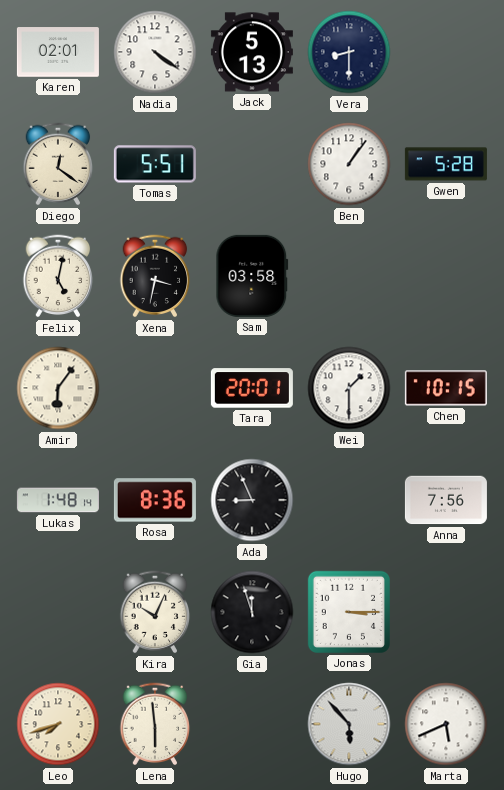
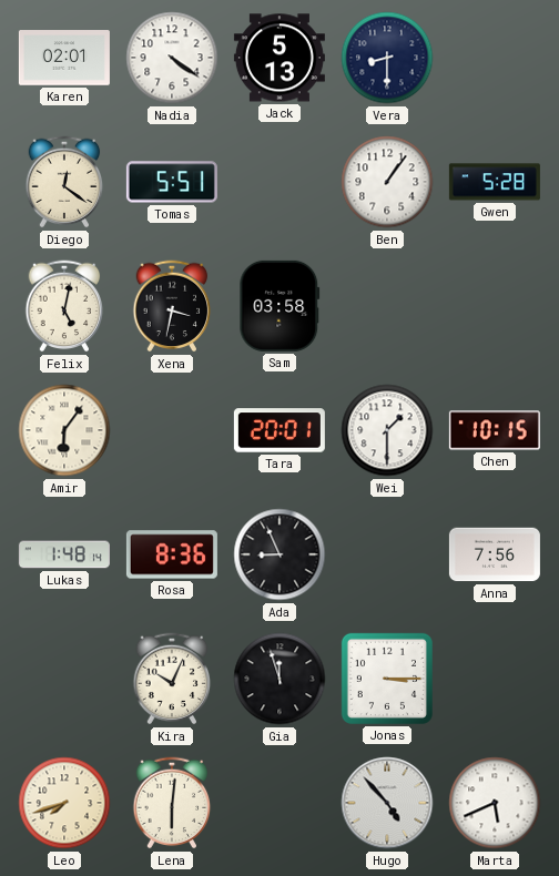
Lena: 5:59 -> 6:01
Hugo: 5:53 -> 4:53
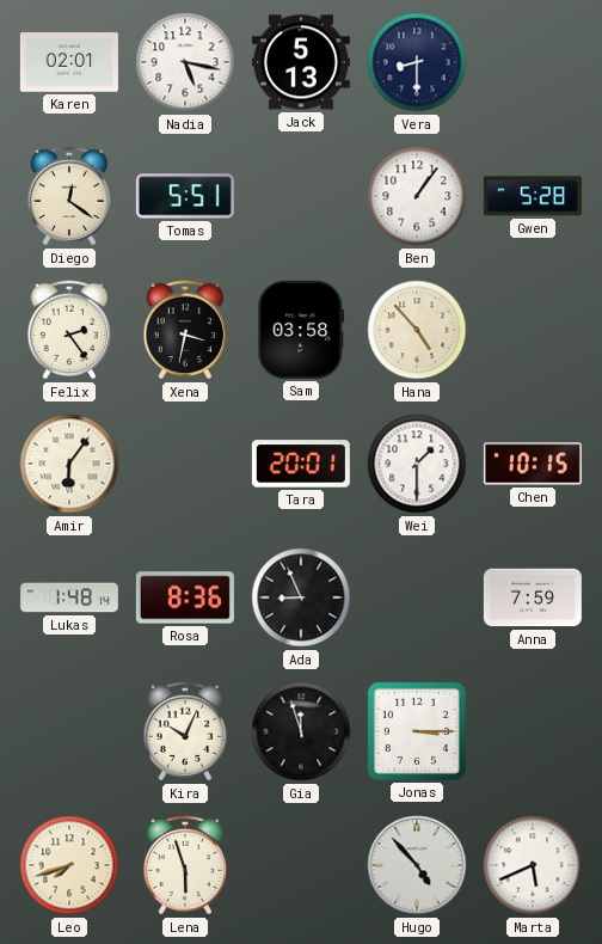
Nadia: 4:21 -> 5:17
Felix: 5:02 -> 2:24
Hana: none -> 4:53
Anna: 7:56 -> 7:59
Lena: 6:01 -> 5:57
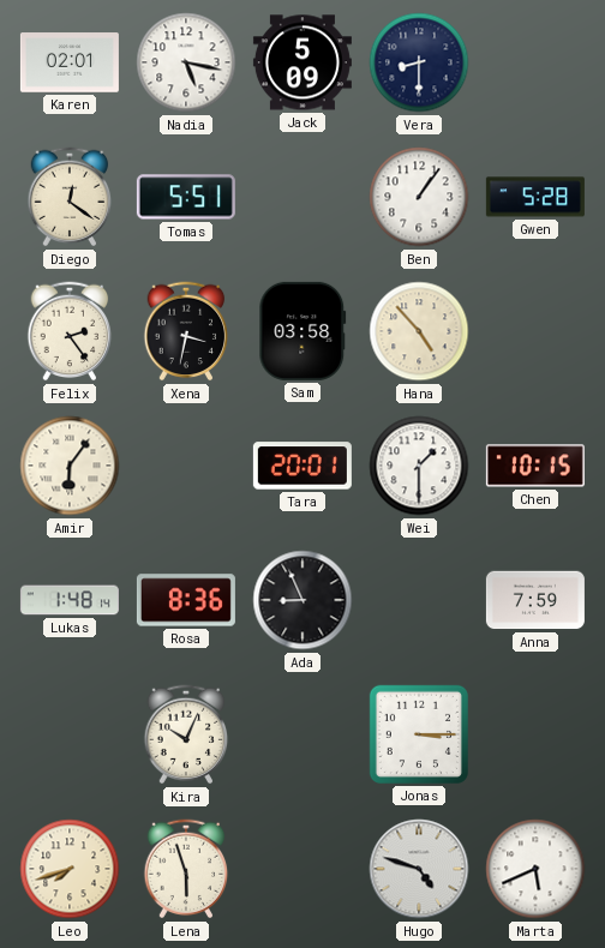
Jack: 5:13 -> 5:09
Gia: 11:57 -> none
Hugo: 4:53 -> 4:48
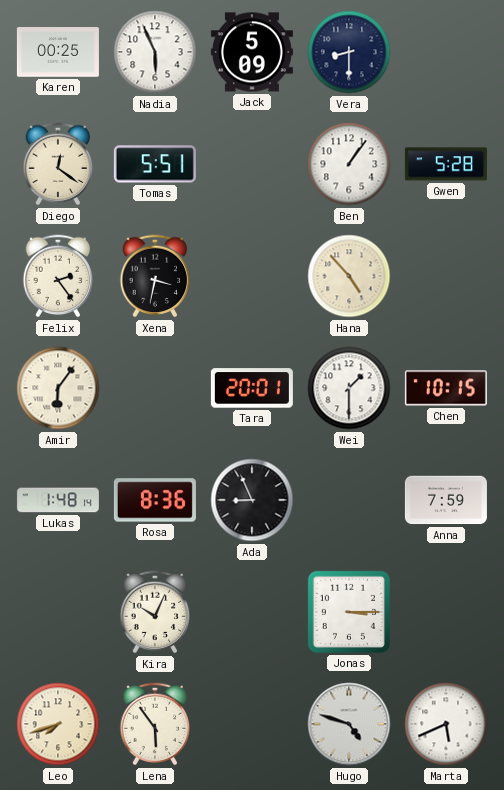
Karen: 02:01 -> 00:25
Nadia: 5:17 -> 5:56
Sam: 03:58 -> none
Lena: 5:57 -> 5:54
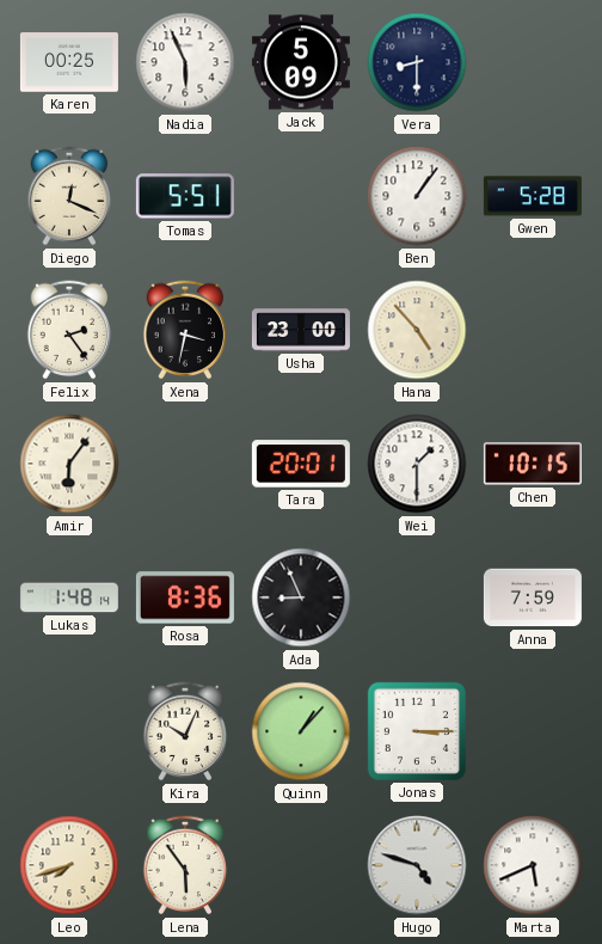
Diego: 12:21 -> 12:19
Usha: none -> 23:00
Quinn: none -> 1:07
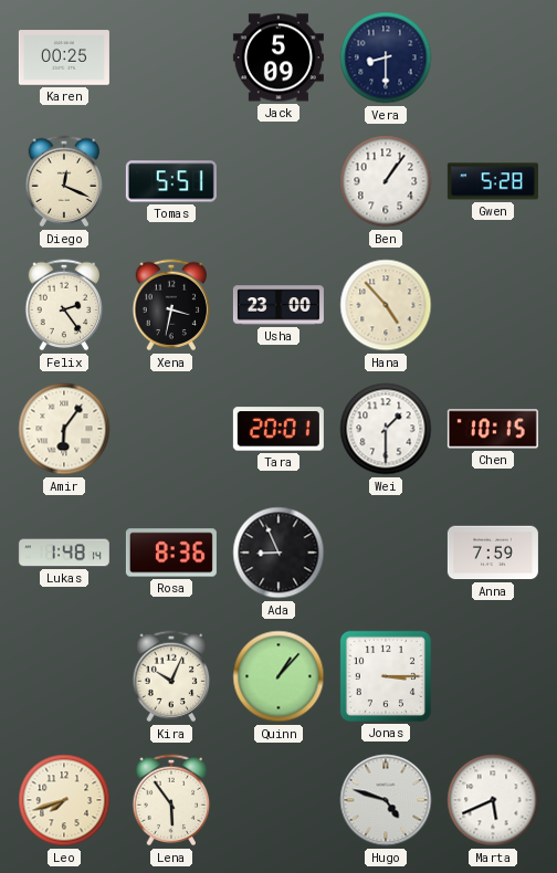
Nadia: 5:56 -> none
